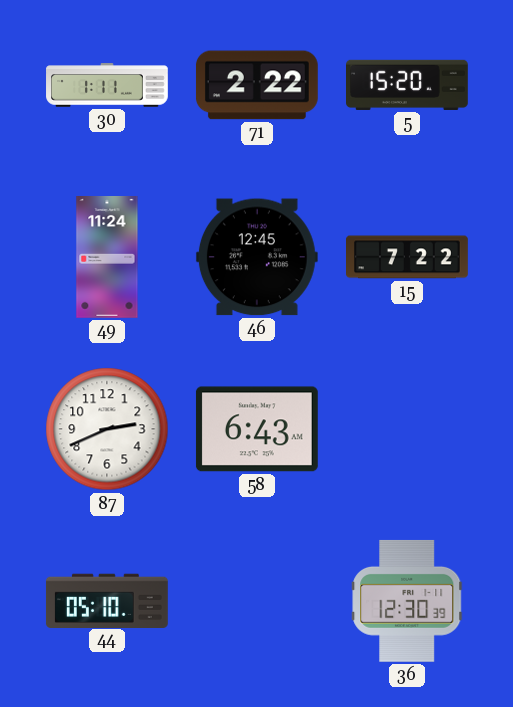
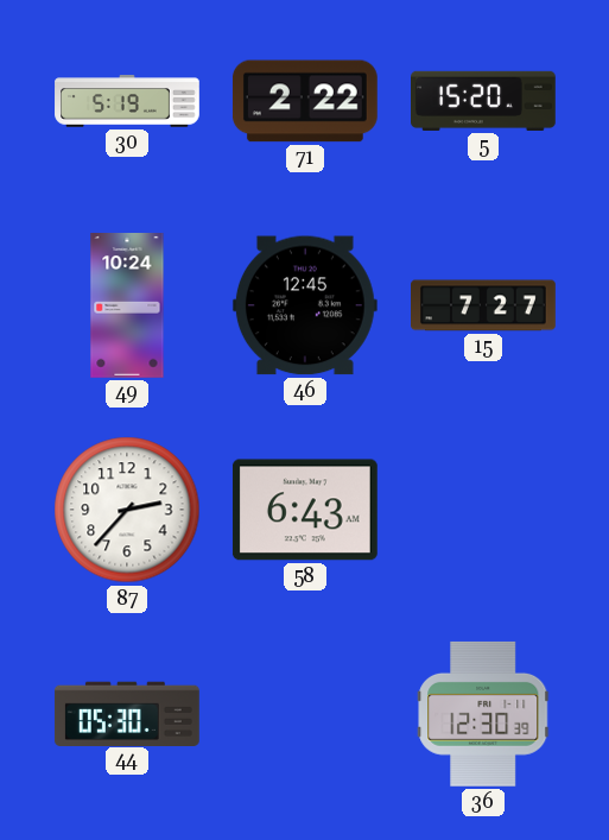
30: 1:11 -> 5:19
49: 11:24 -> 10:24
15: 7:22 -> 7:27
87: 2:41 -> 2:37
44: 05:10 -> 05:30
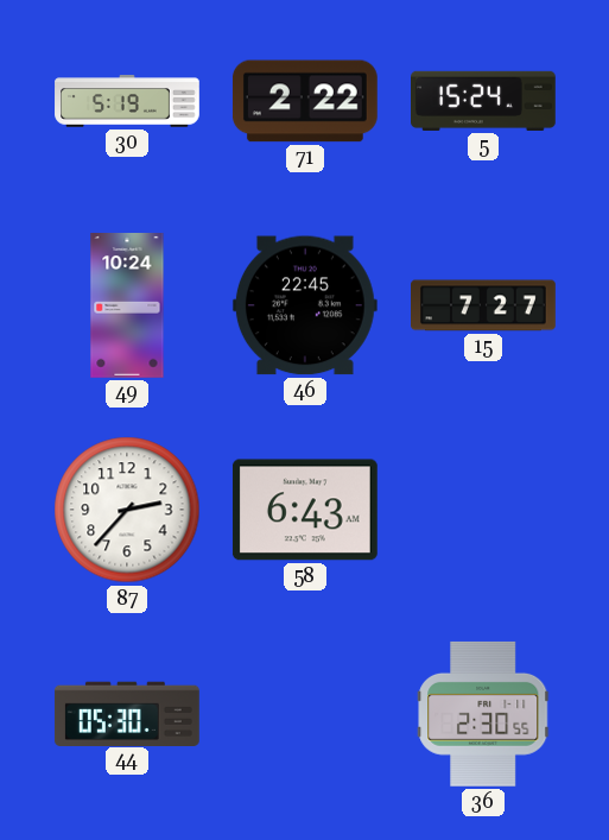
5: 15:20 -> 15:24
46: 12:45 -> 22:45
36: 12:30 -> 2:30
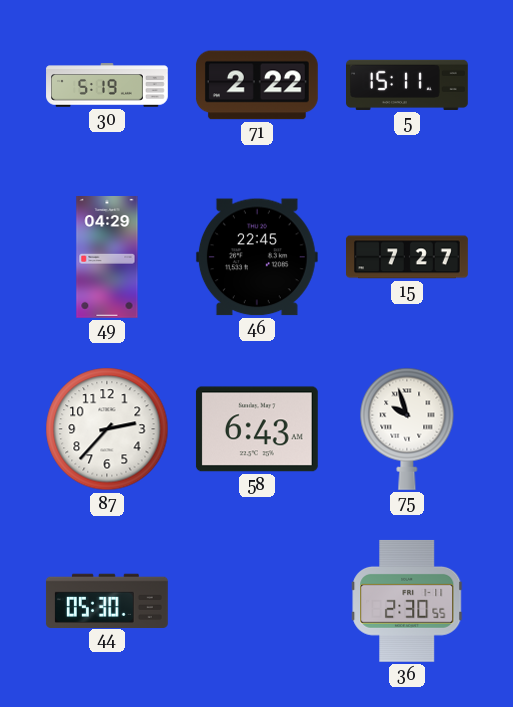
5: 15:24 -> 15:11
49: 10:24 -> 04:29
75: none -> 9:57
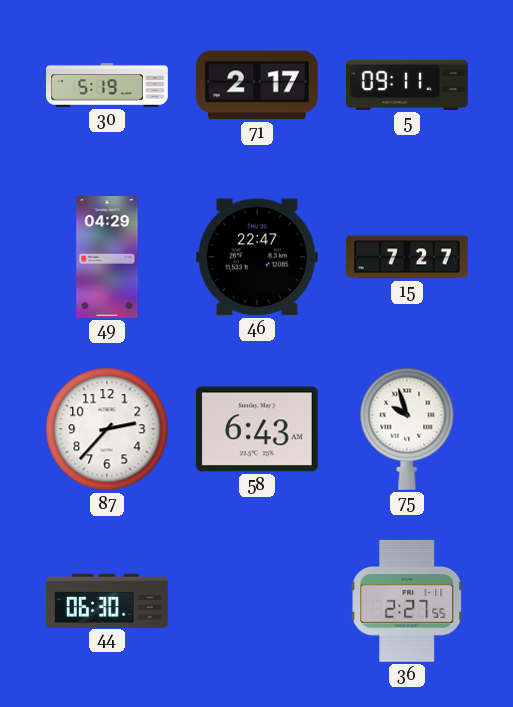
71: 2:22 -> 2:17
5: 15:11 -> 09:11
46: 22:45 -> 22:47
44: 05:30 -> 06:30
36: 2:30 -> 2:27
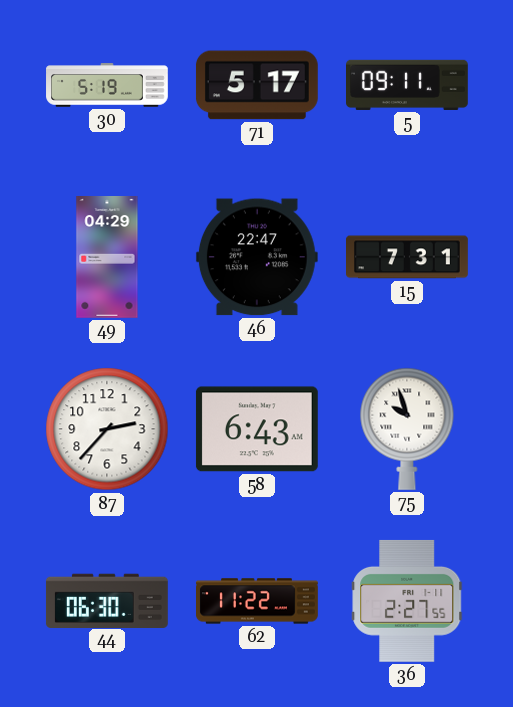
71: 2:17 -> 5:17
15: 7:27 -> 7:31
62: none -> 11:22
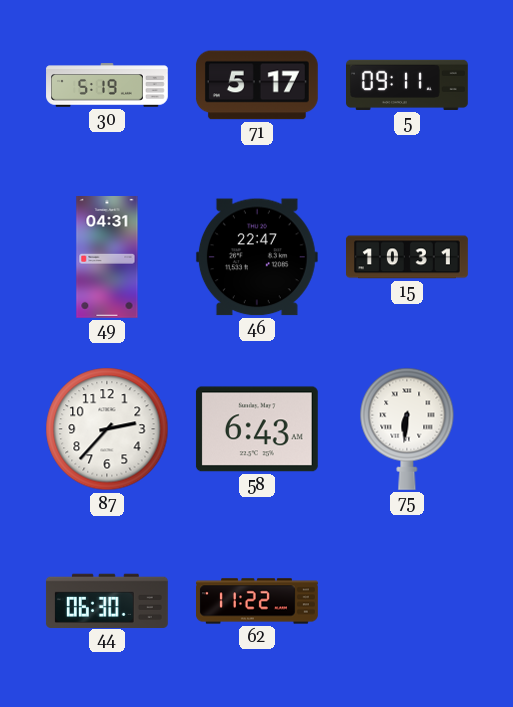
49: 04:29 -> 04:31
15: 7:31 -> 10:31
75: 9:57 -> 6:31
36: 2:27 -> none
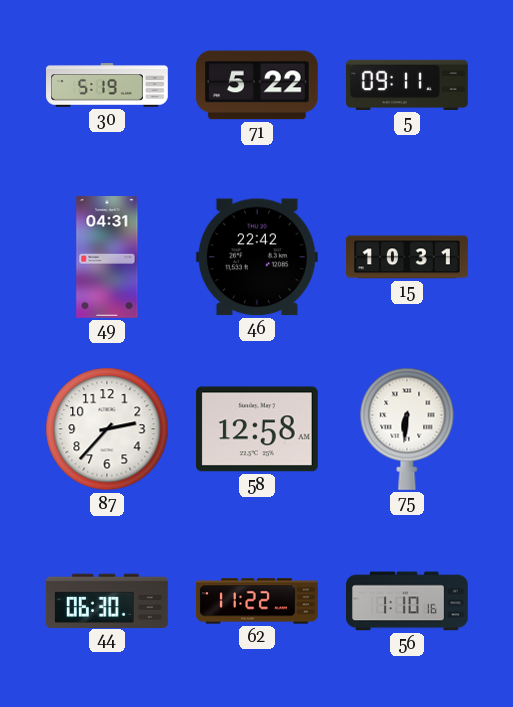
71: 5:17 -> 5:22
46: 22:47 -> 22:42
58: 6:43 -> 12:58
56: none -> 1:10
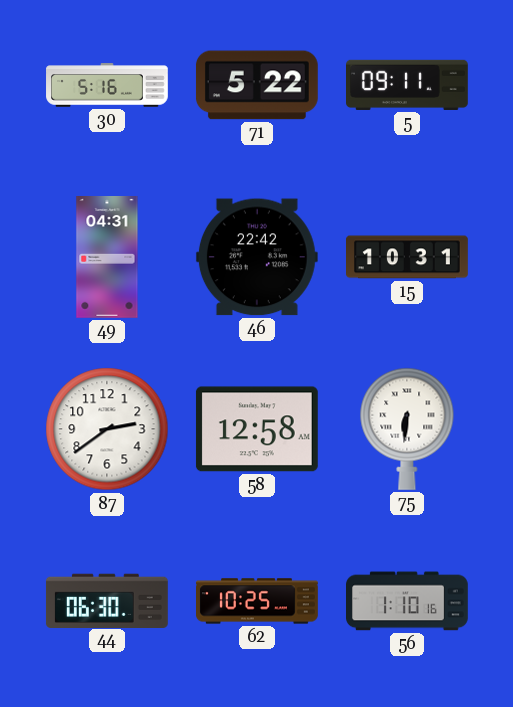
30: 5:19 -> 5:16
87: 2:37 -> 2:39
62: 11:22 -> 10:25
